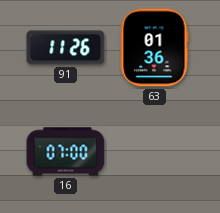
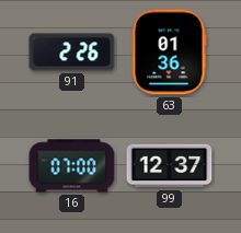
91: 11:26 -> 2:26
99: none -> 12:37
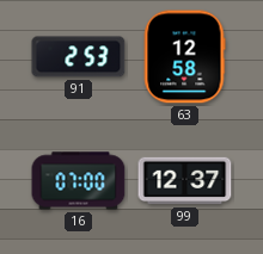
91: 2:26 -> 2:53
63: 01:36 -> 12:58
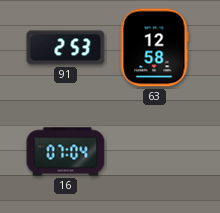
16: 07:00 -> 07:04
99: 12:37 -> none
